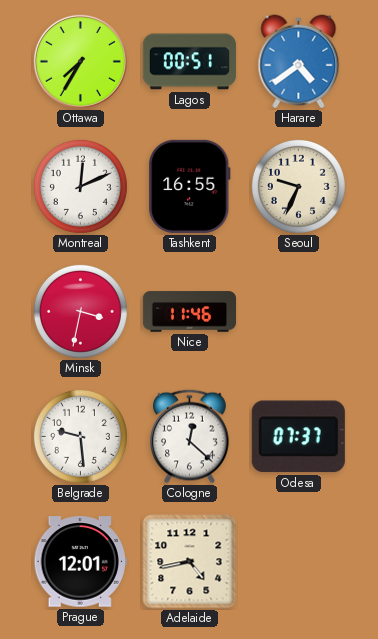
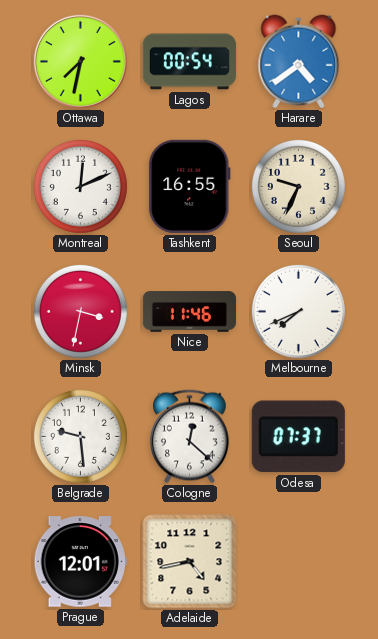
Ottawa: 7:35 -> 7:32
Lagos: 00:51 -> 00:54
Melbourne: none -> 7:41
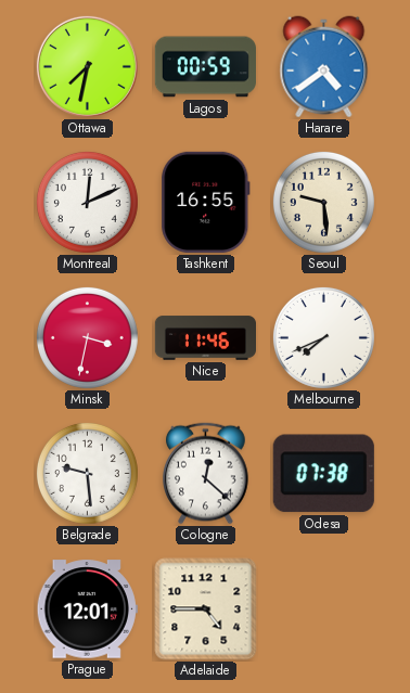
Lagos: 00:54 -> 00:59
Seoul: 9:34 -> 9:29
Odesa: 07:37 -> 07:38
Adelaide: 4:43 -> 4:45
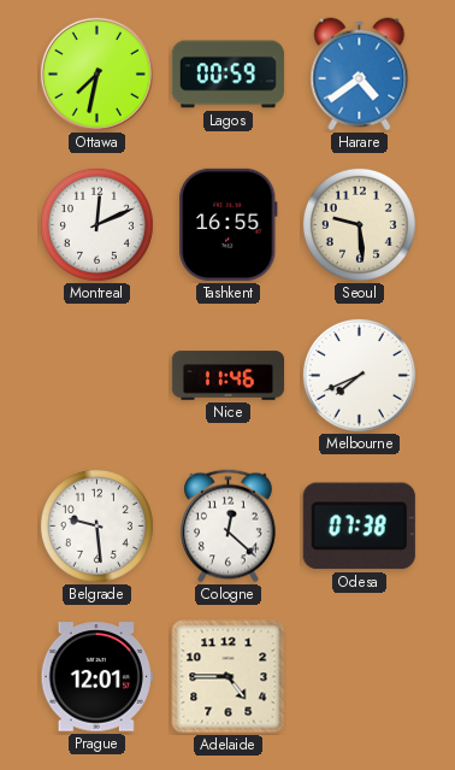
Minsk: 3:32 -> none
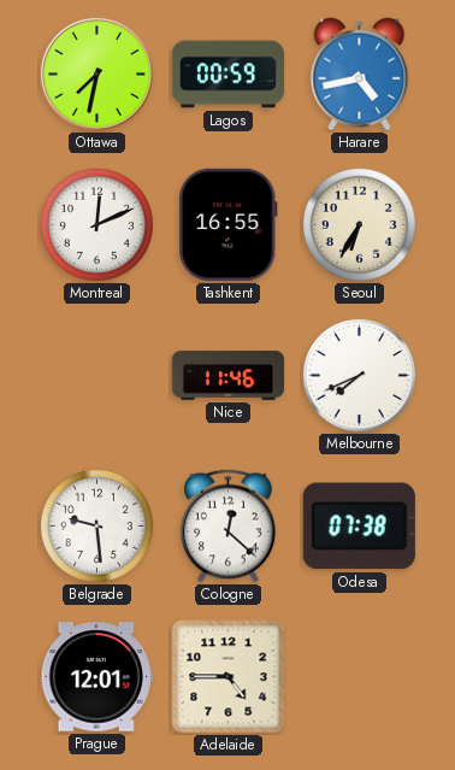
Harare: 4:39 -> 4:43
Seoul: 9:29 -> 6:35
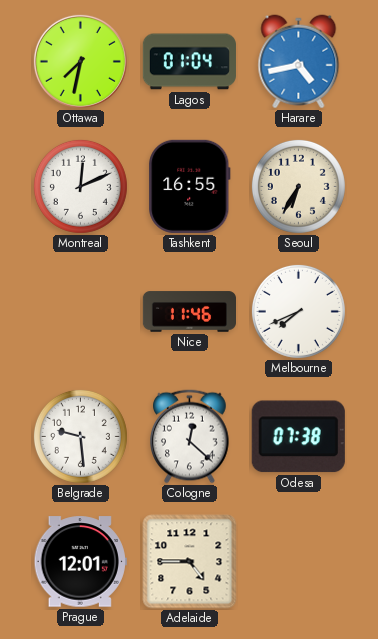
Lagos: 00:59 -> 01:04
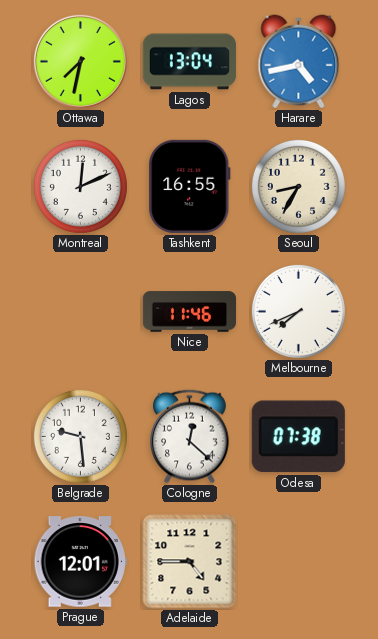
Lagos: 01:04 -> 13:04
Seoul: 6:35 -> 8:35
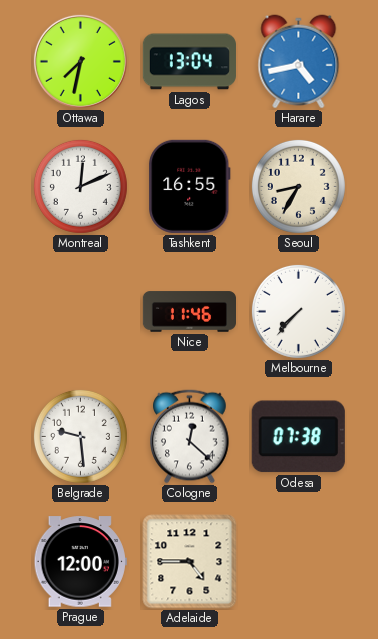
Melbourne: 7:41 -> 7:37
Prague: 12:01 -> 12:00
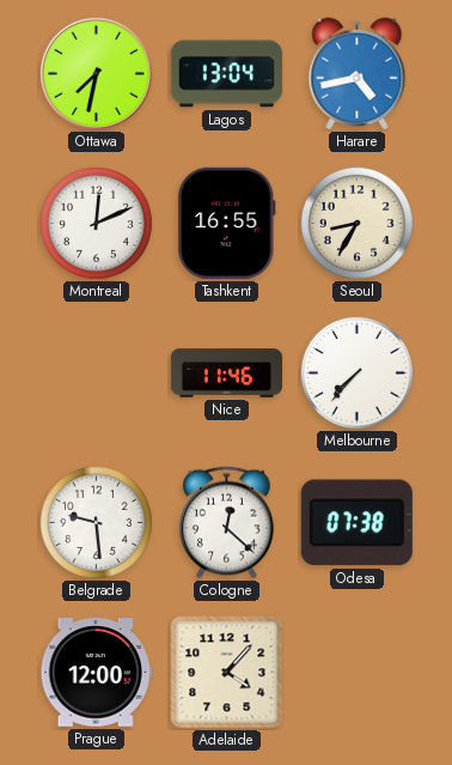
Adelaide: 4:45 -> 4:07
